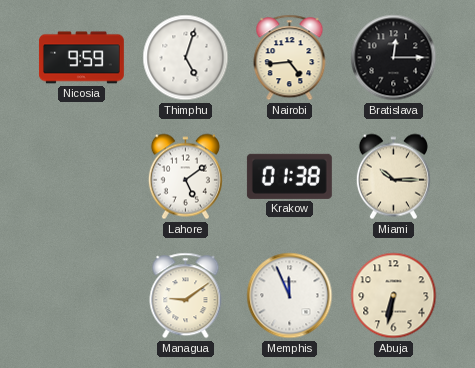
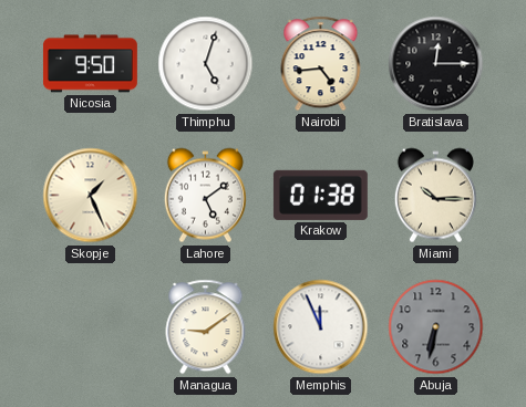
Nicosia: 9:59 -> 9:50
Skopje: none -> 1:26
Abuja dial: cream -> grey
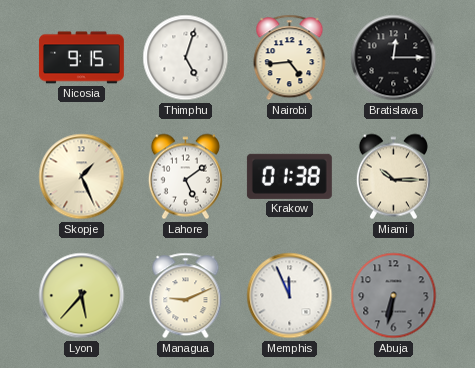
Nicosia: 9:50 -> 9:15
Lyon: none -> 5:37
Managua: 9:09 -> 9:11
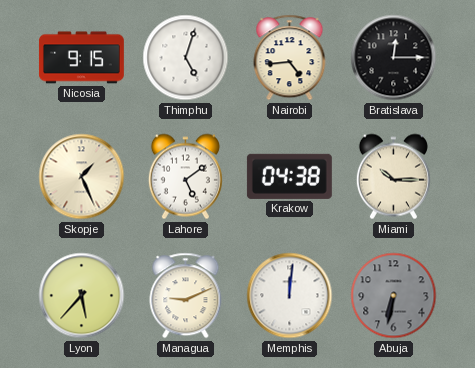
Krakow: 01:38 -> 04:38
Memphis: 11:56 -> 12:01
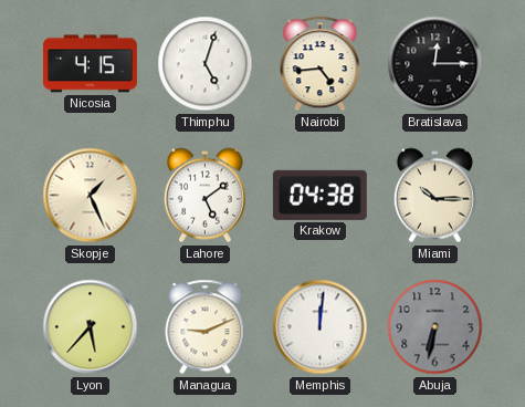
Nicosia: 9:15 -> 4:15
